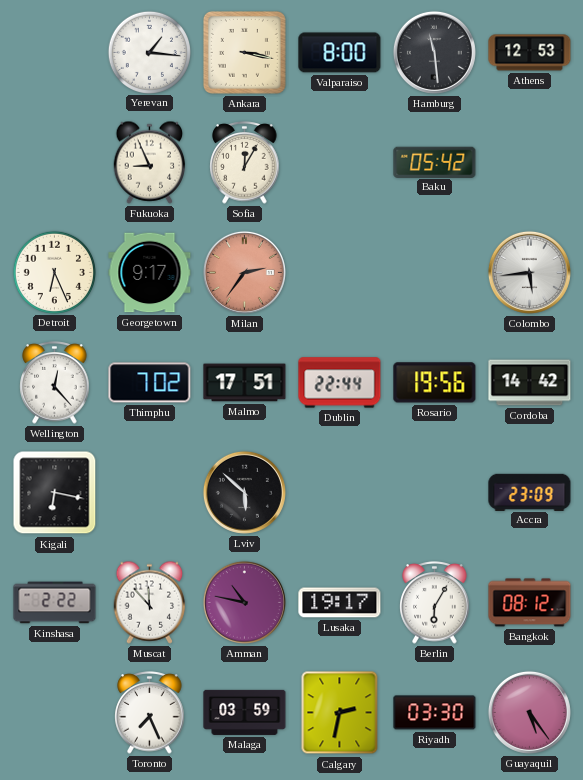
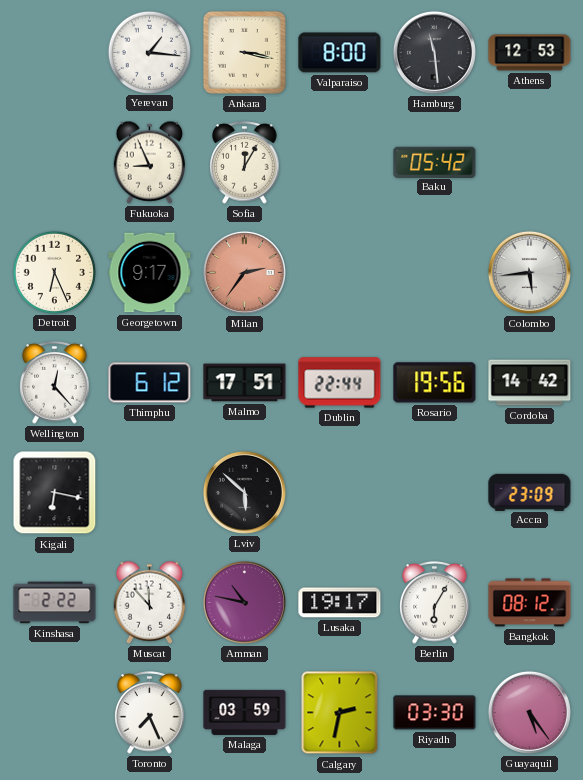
Thimphu: 7:02 -> 6:12
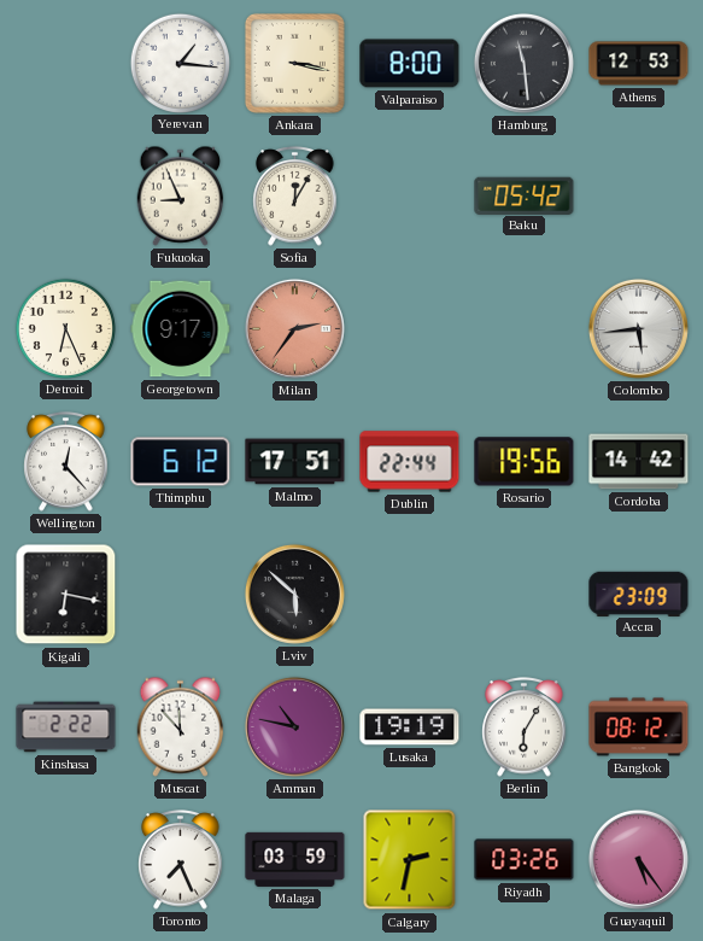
Lusaka: 19:17 -> 19:19
Riyadh: 03:30 -> 03:26
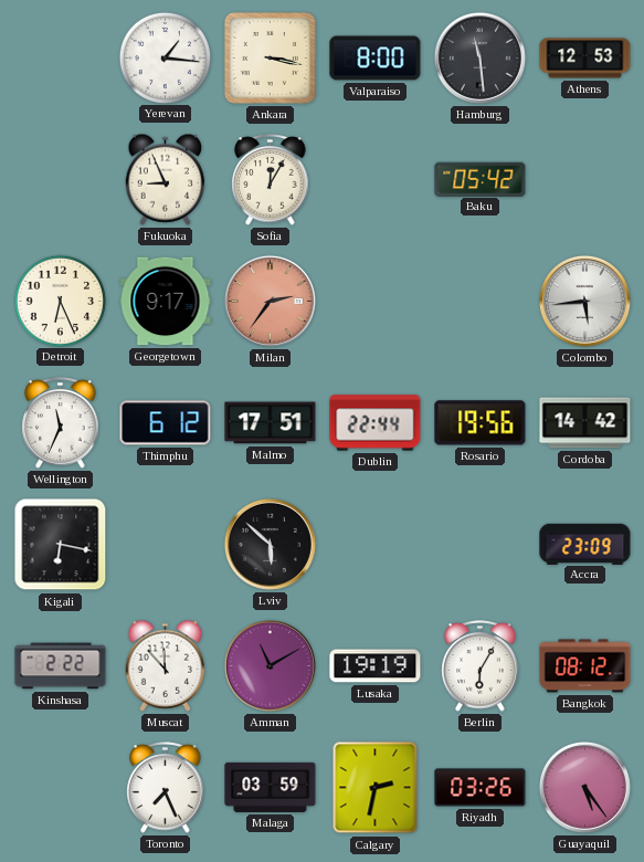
Wellington: 12:23 -> 11:34
Amman: 10:47 -> 11:10
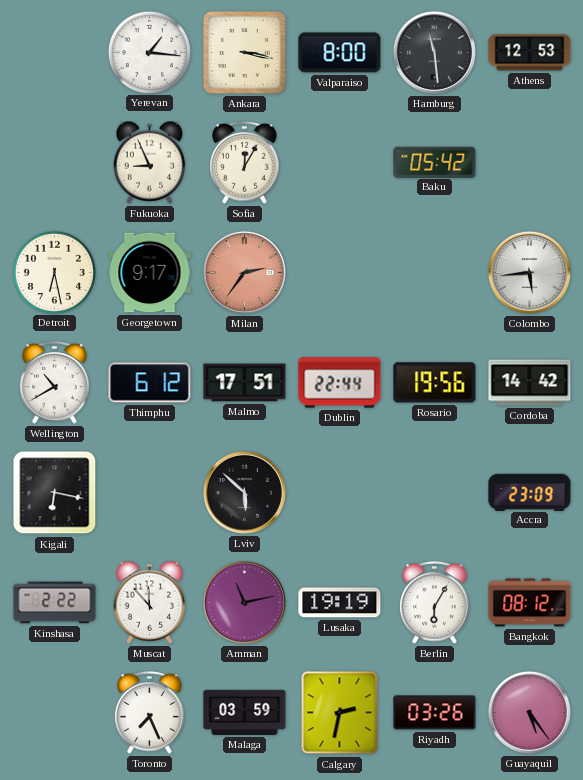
Detroit: 6:26 -> 6:28
Wellington: 11:34 -> 10:40
Amman: 11:10 -> 11:13
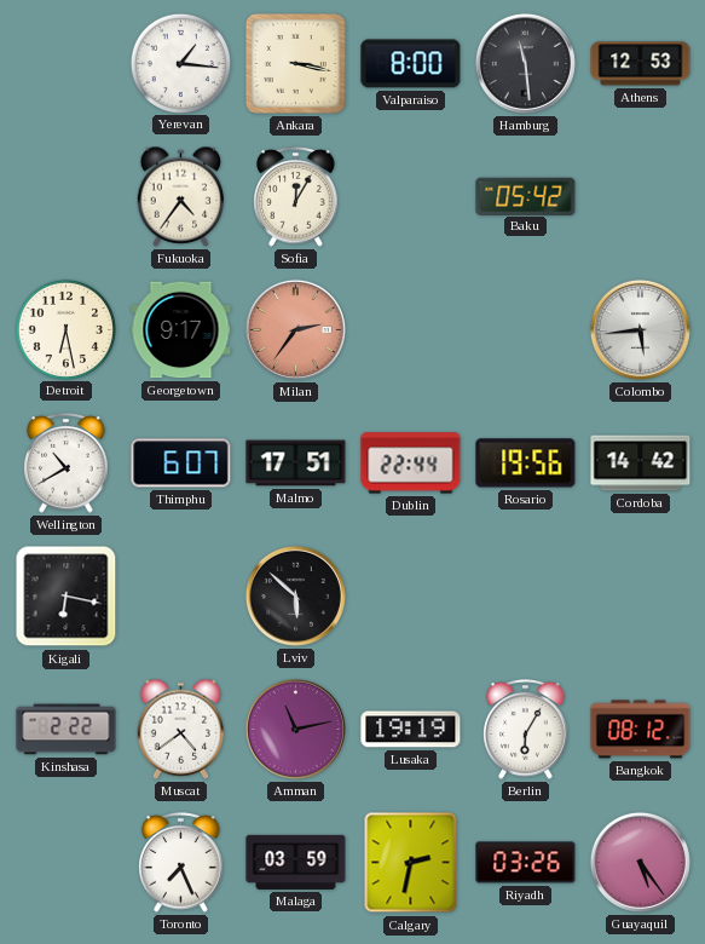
Fukuoka: 8:56 -> 4:36
Thimphu: 6:12 -> 6:07
Accra: 23:09 -> none
Muscat: 11:53 -> 4:39
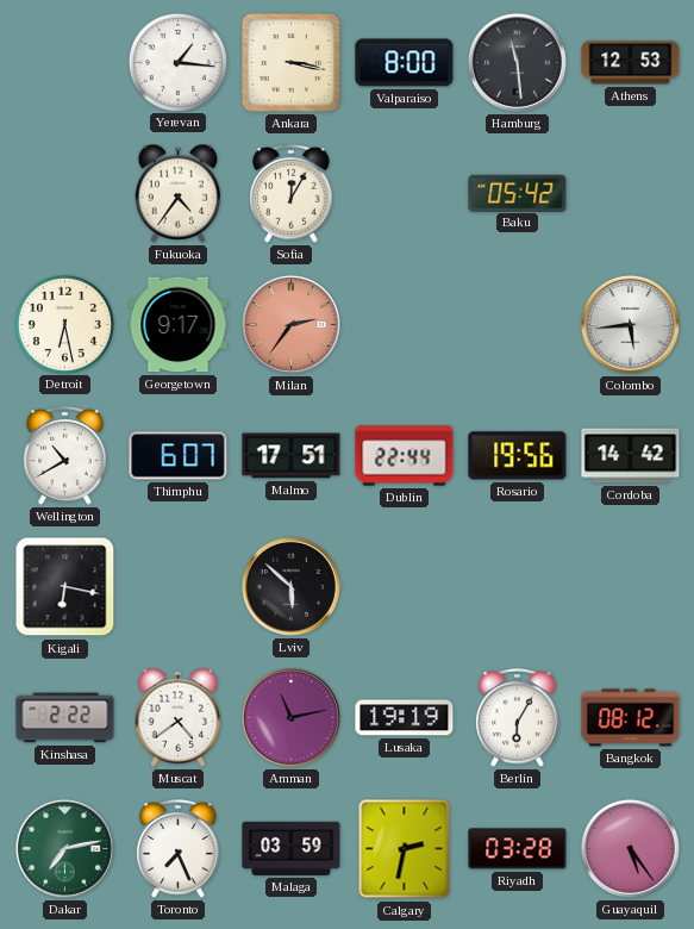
Dakar: none -> 7:13
Riyadh: 03:26 -> 03:28
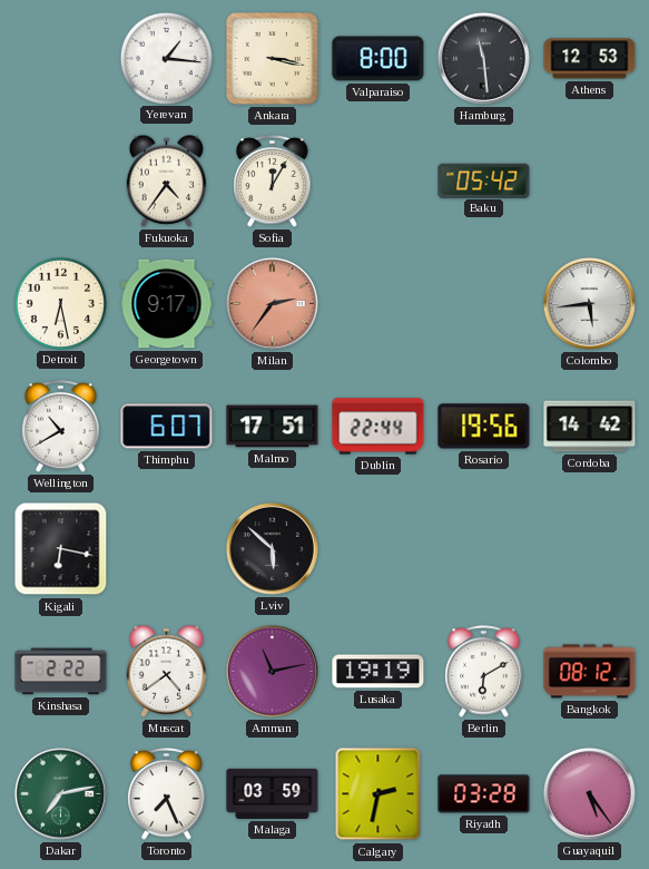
Berlin: 6:05 -> 6:10
